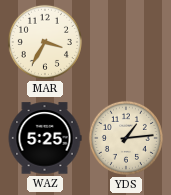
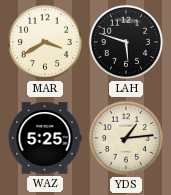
MAR: 3:35 -> 3:40
LAH: none -> 5:48
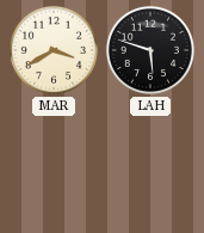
WAZ: 5:25 -> none
YDS: 1:14 -> none
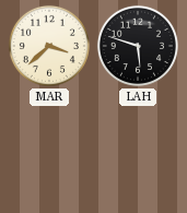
MAR: 3:40 -> 3:38
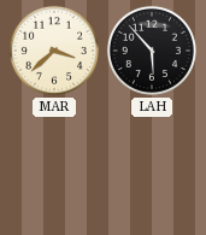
LAH: 5:48 -> 5:53
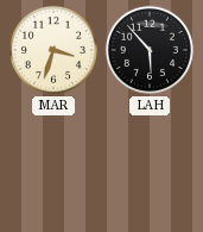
MAR: 3:38 -> 3:33
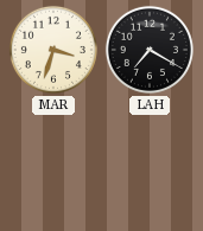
LAH: 5:53 -> 7:20
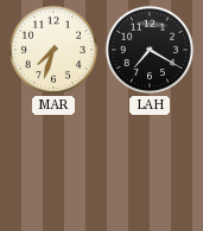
MAR: 3:33 -> 7:33
